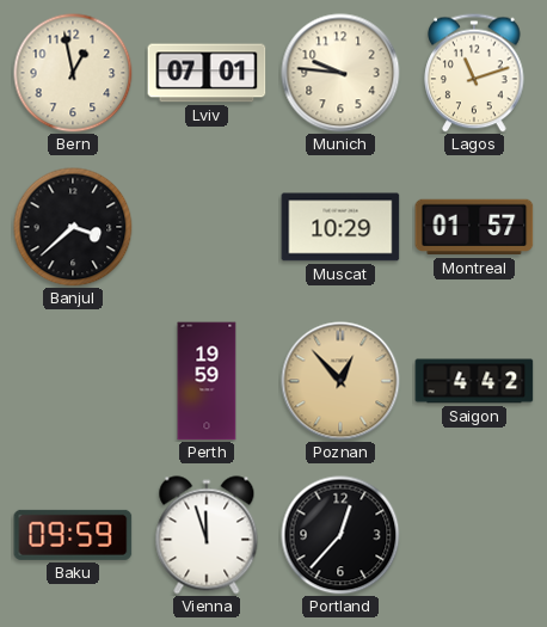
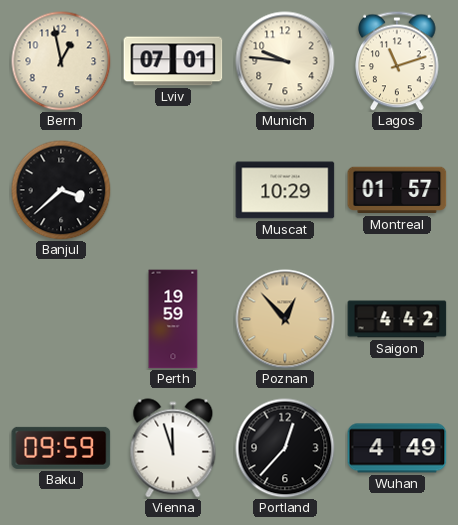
Wuhan: none -> 4:49
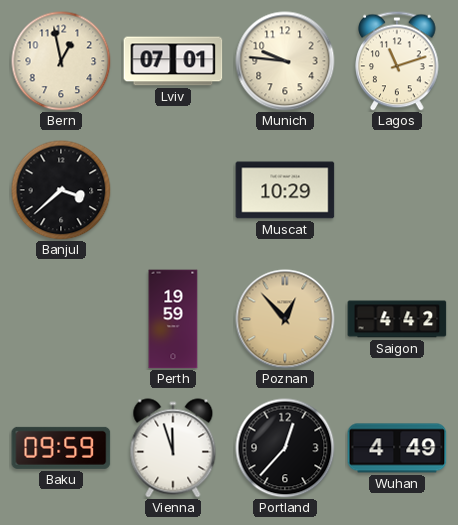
Montreal: 01:57 -> none
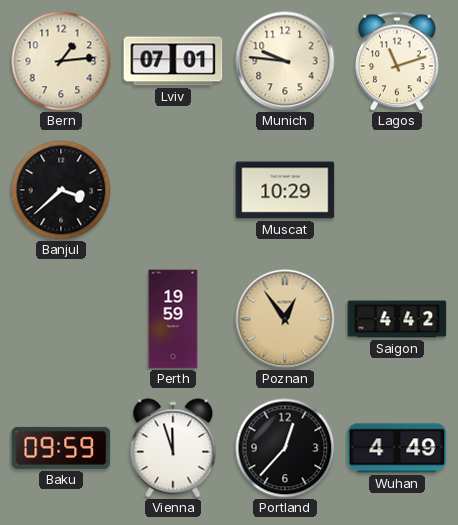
Bern: 12:58 -> 1:14
Poznan: 12:53 -> 12:54
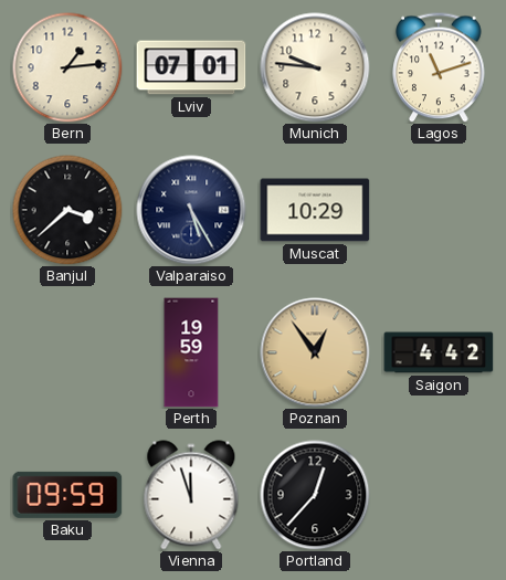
Valparaiso: none -> 5:25
Wuhan: 4:49 -> none
